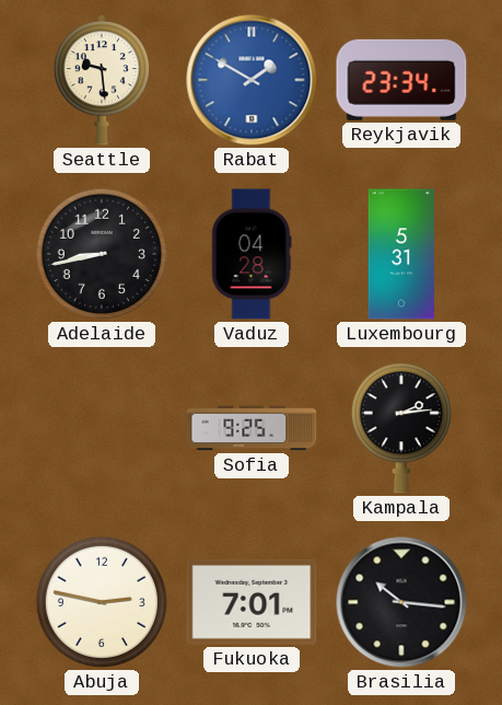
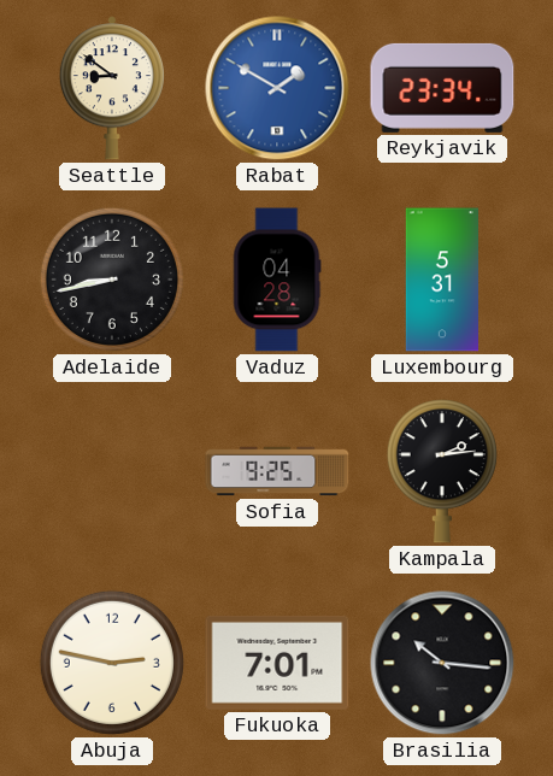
Seattle: 9:29 -> 8:51
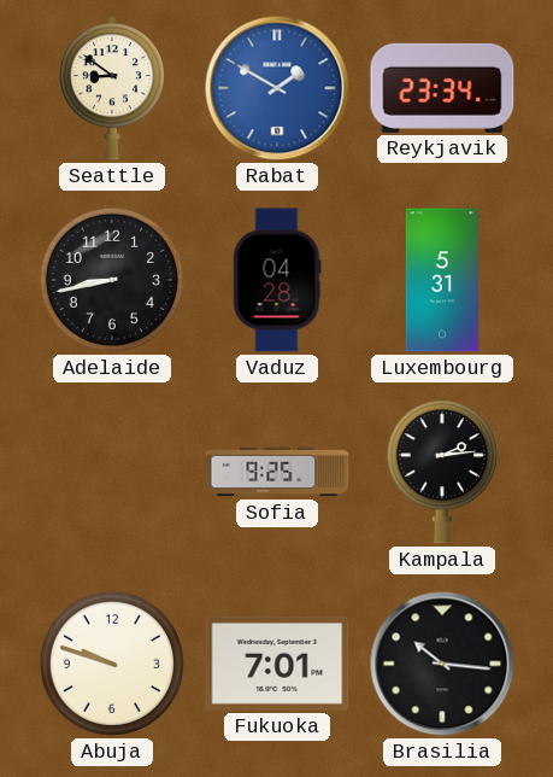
Abuja: 2:47 -> 9:48
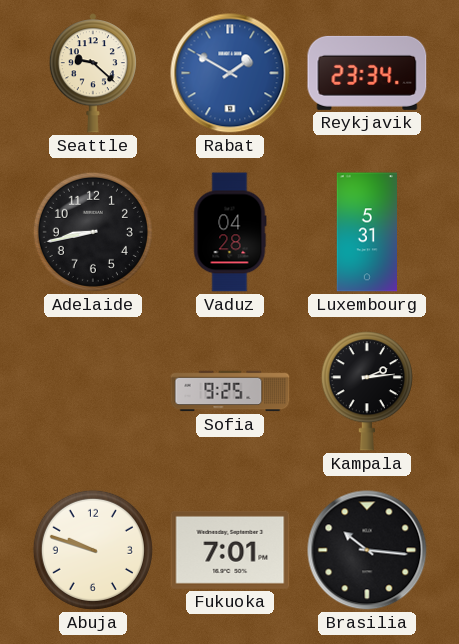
Seattle: 8:51 -> 9:22
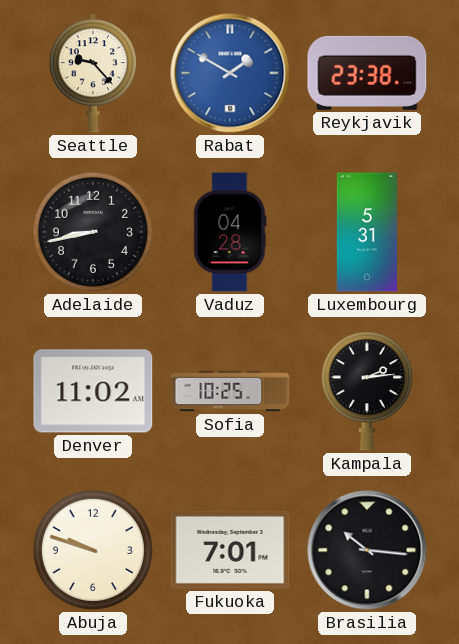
Seattle: 9:22 -> 9:23
Reykjavik: 23:34 -> 23:38
Denver: none -> 11:02
Sofia: 9:25 -> 10:25
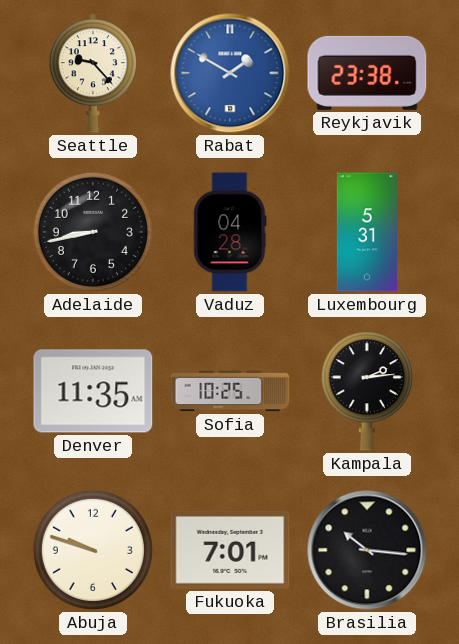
Denver: 11:02 -> 11:35
